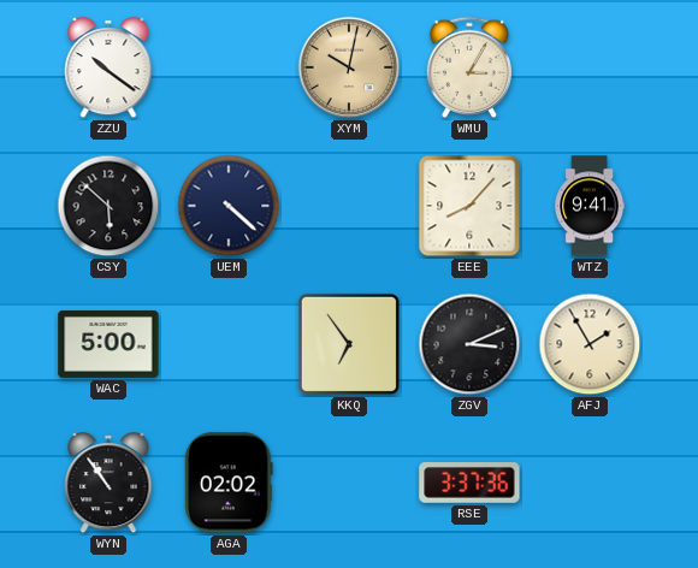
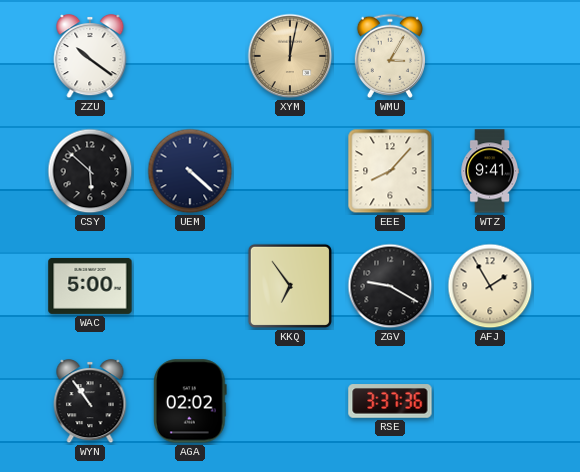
XYM: 10:02 -> 12:02
ZGV: 3:11 -> 9:20
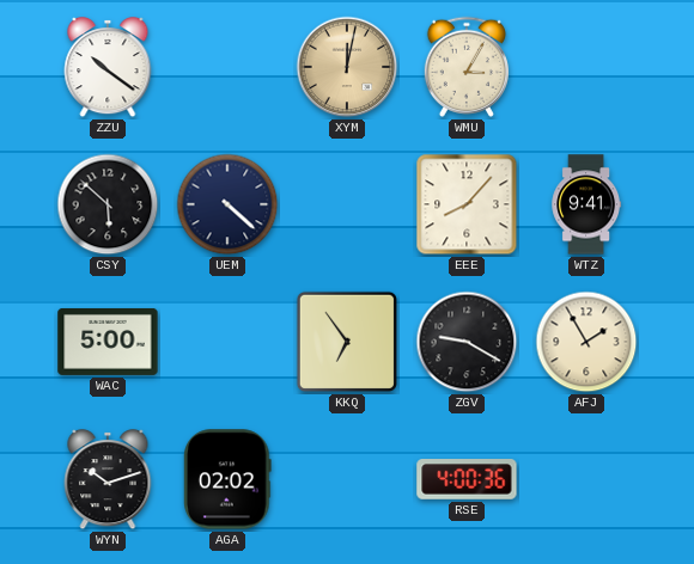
WYN: 10:54 -> 10:12
RSE: 3:37 -> 4:00
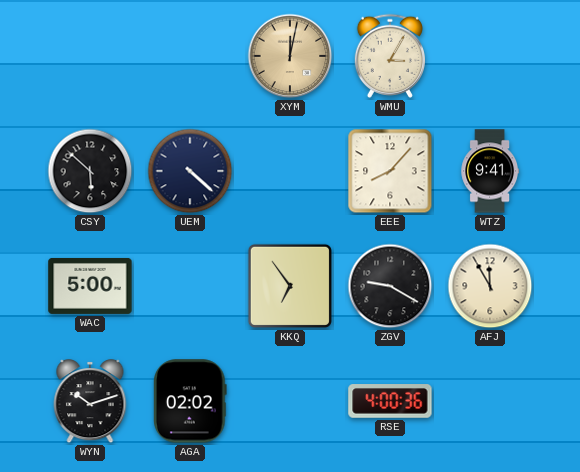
ZZU: 10:21 -> none
AFJ: 1:55 -> 11:55
